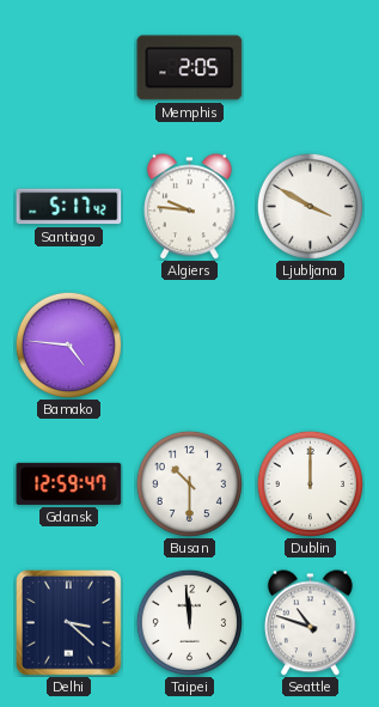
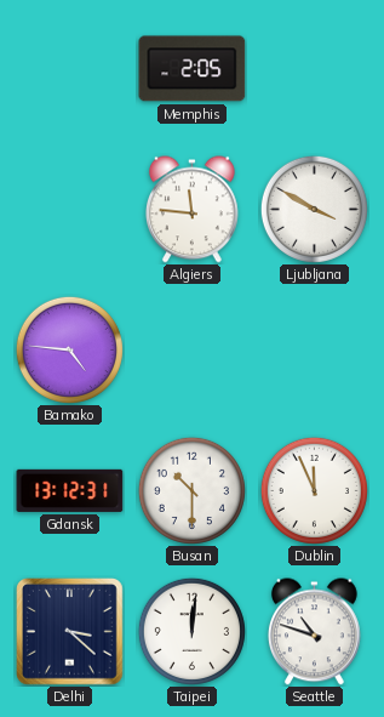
Santiago: 5:17 -> none
Algiers: 9:46 -> 11:46
Gdansk: 12:59 -> 13:12
Dublin: 12:00 -> 11:56
Taipei: 11:59 -> 12:01
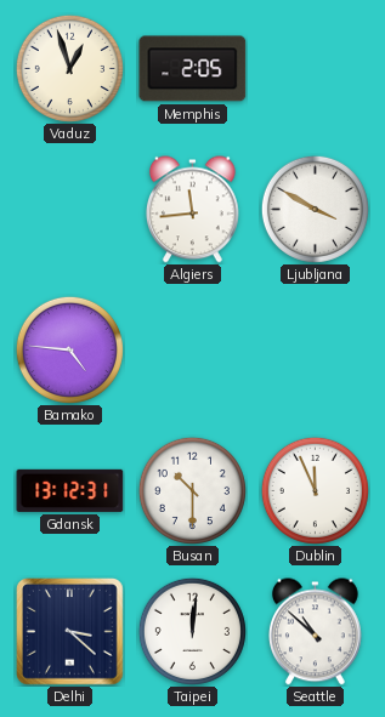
Vaduz: none -> 12:57
Algiers: 11:46 -> 11:44
Seattle: 10:48 -> 10:52
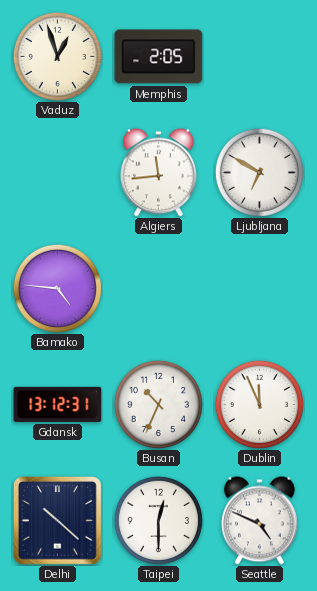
Ljubljana: 3:50 -> 6:50
Busan: 10:30 -> 10:34
Delhi: 3:22 -> 10:22
Taipei: 12:01 -> 12:30
Seattle: 10:52 -> 4:49
